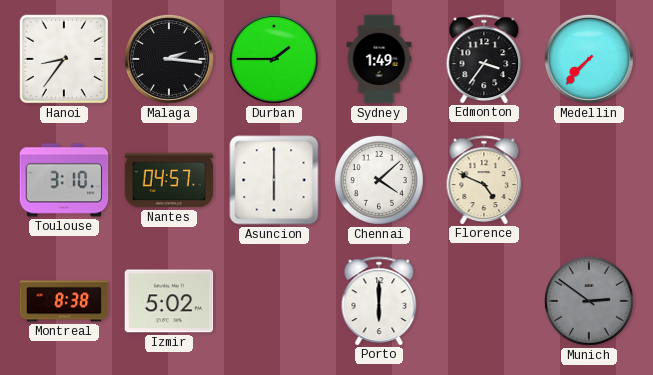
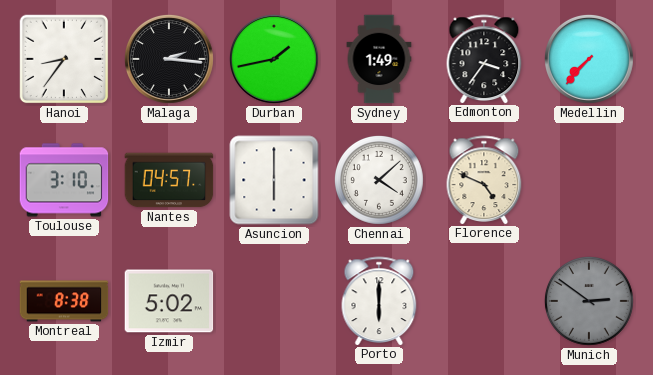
Durban: 1:45 -> 1:43
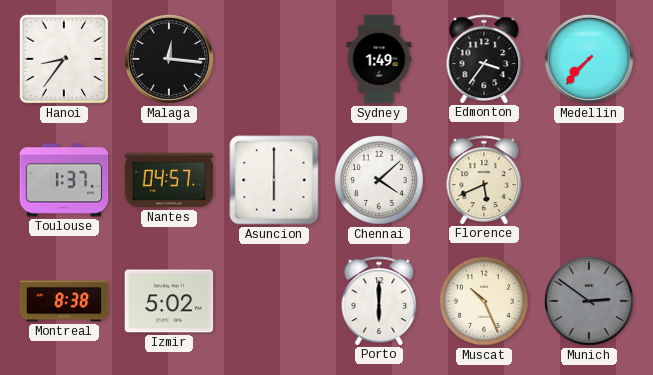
Malaga: 2:16 -> 12:16
Durban: 1:43 -> none
Toulouse: 3:10 -> 1:37
Florence: 4:49 -> 5:41
Muscat: none -> 10:26
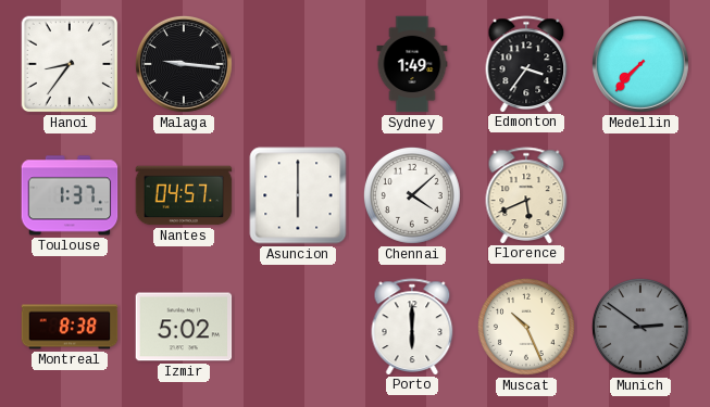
Malaga: 12:16 -> 9:16
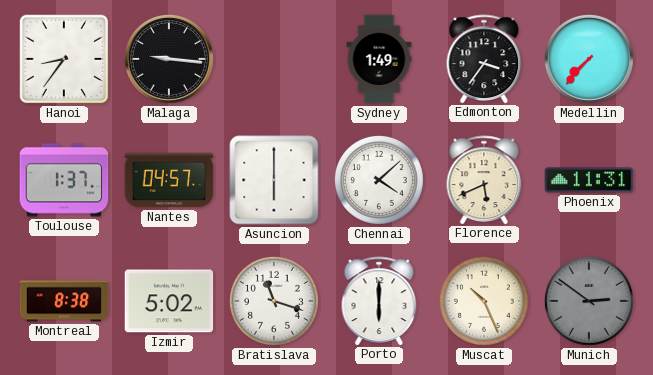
Phoenix: none -> 11:31
Bratislava: none -> 11:18
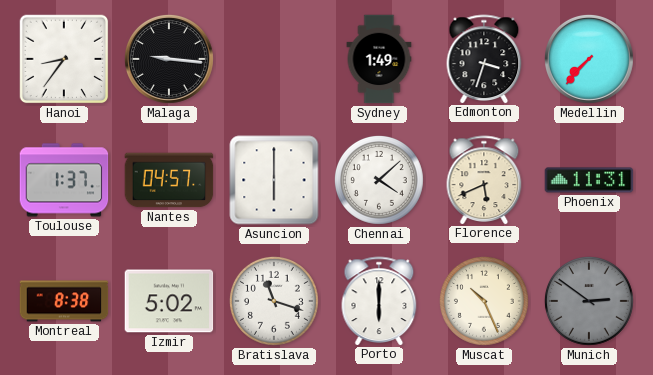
Edmonton: 3:36 -> 3:33
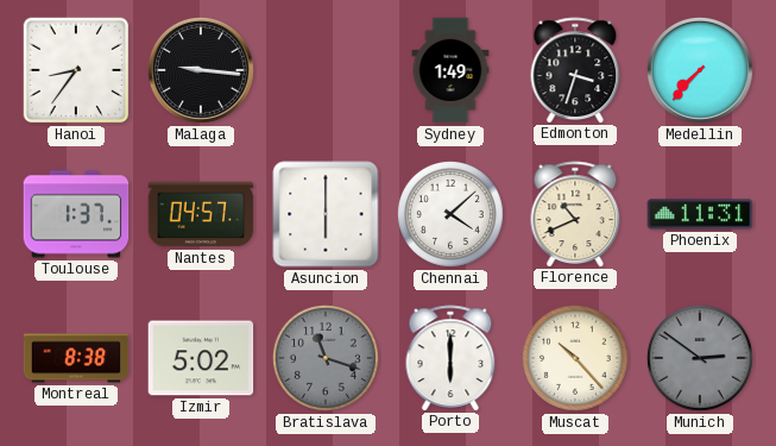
Florence: 5:41 -> 10:41
Bratislava dial: white -> grey
Muscat: 10:26 -> 10:23
